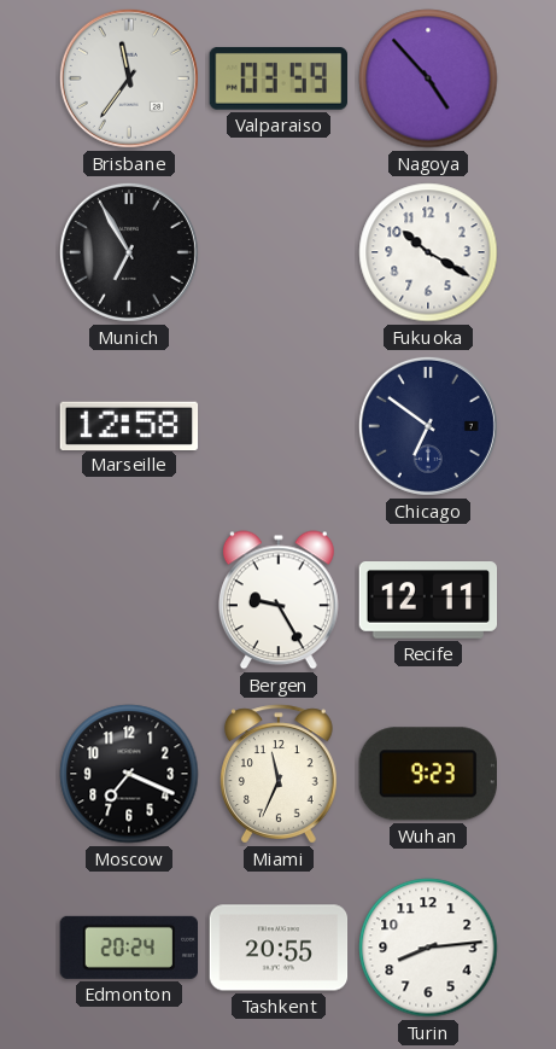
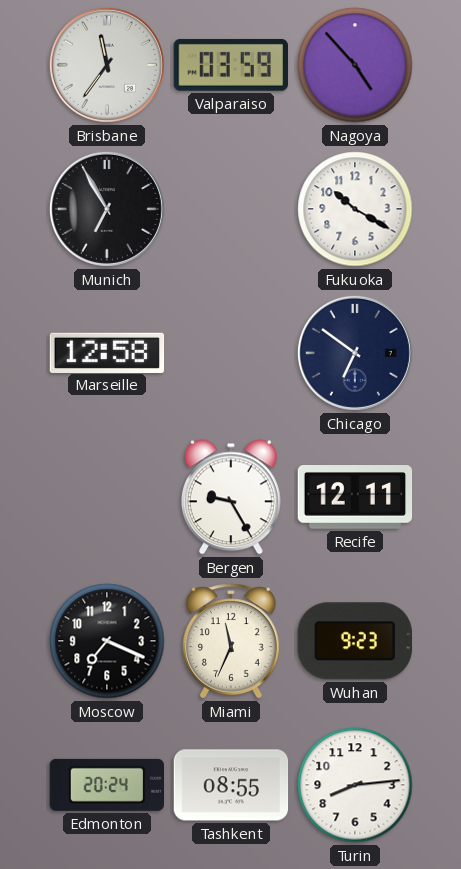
Tashkent: 20:55 -> 08:55
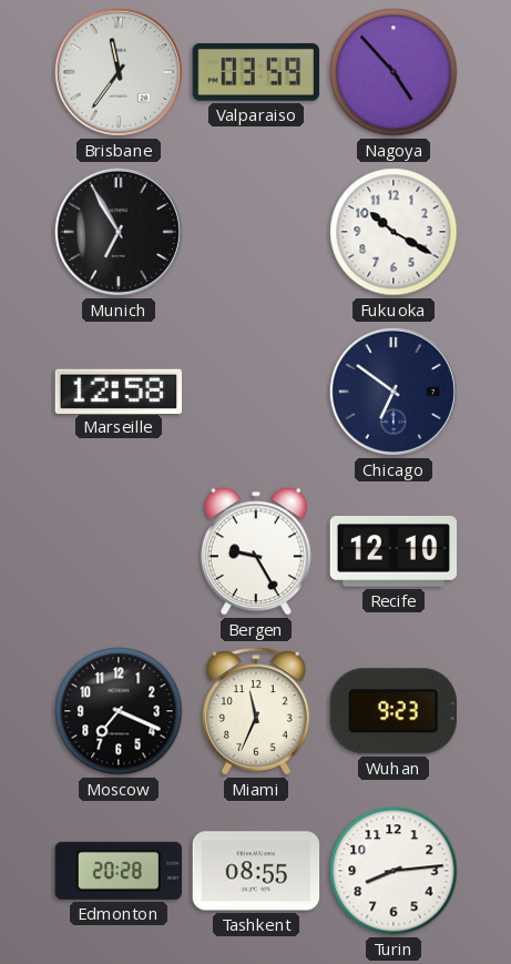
Recife: 12:11 -> 12:10
Edmonton: 20:24 -> 20:28
